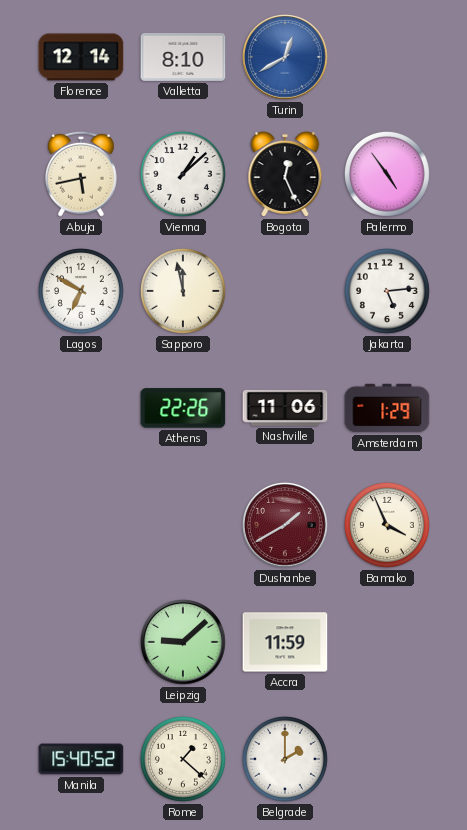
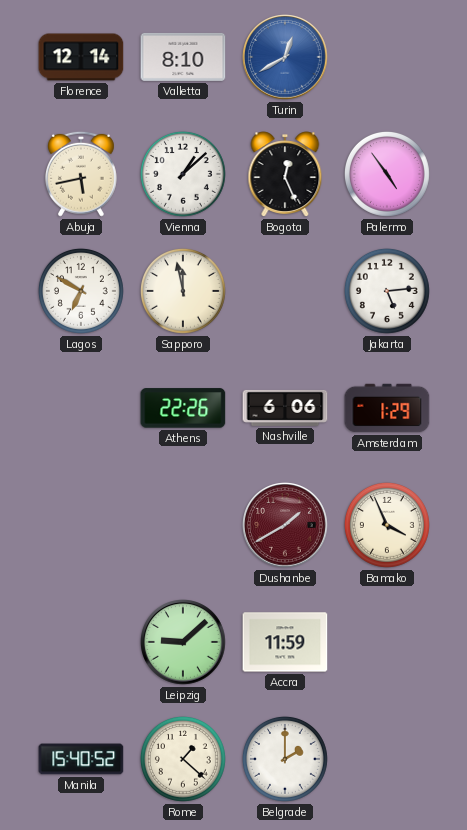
Nashville: 11:06 -> 6:06
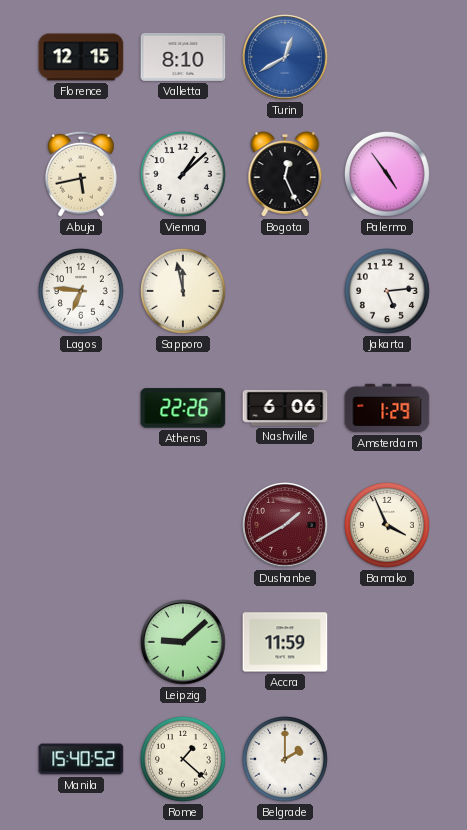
Florence: 12:14 -> 12:15
Lagos: 6:50 -> 6:46
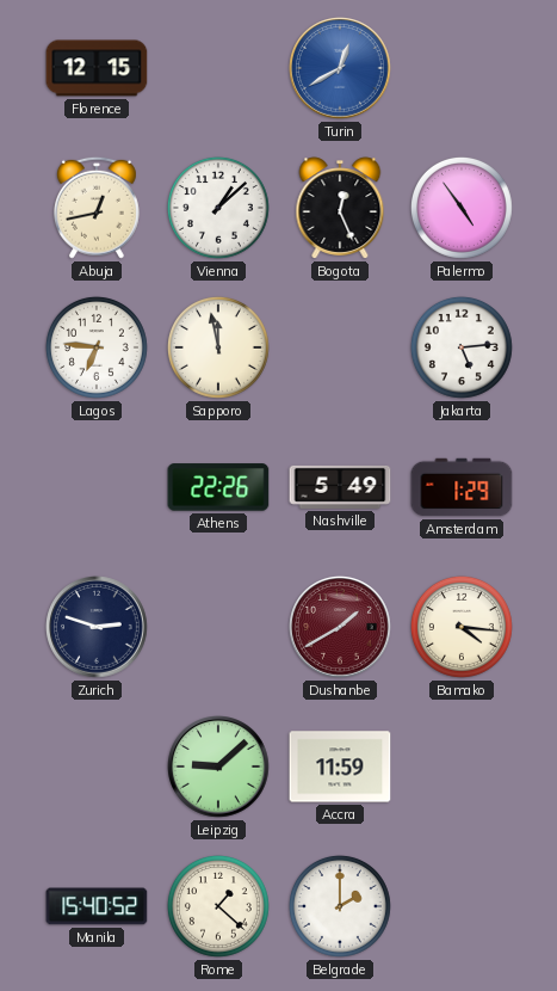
Valletta: 8:10 -> none
Abuja: 5:43 -> 12:43
Nashville: 6:06 -> 5:49
Zurich: none -> 2:48
Bamako: 3:56 -> 4:16
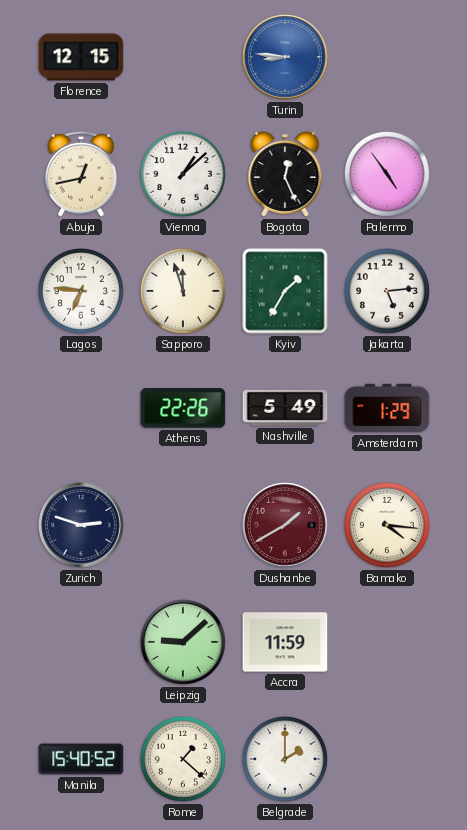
Turin: 12:40 -> 8:46
Sapporo: 11:58 -> 11:57
Kyiv: none -> 1:35
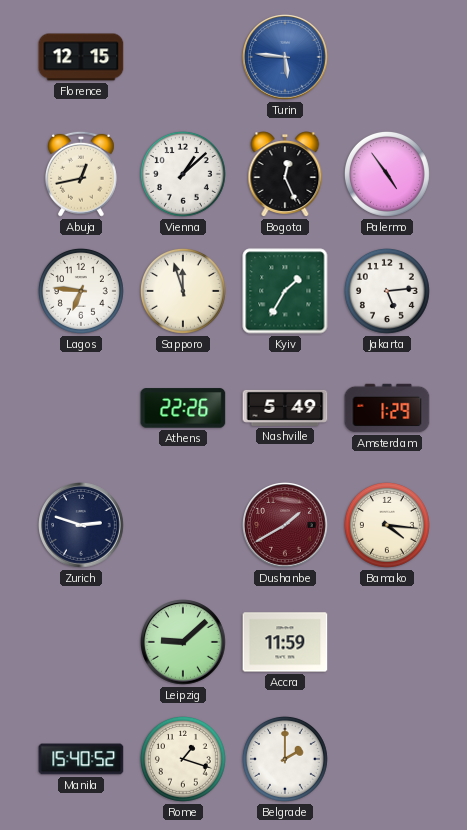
Turin: 8:46 -> 5:46
Rome: 1:22 -> 1:18
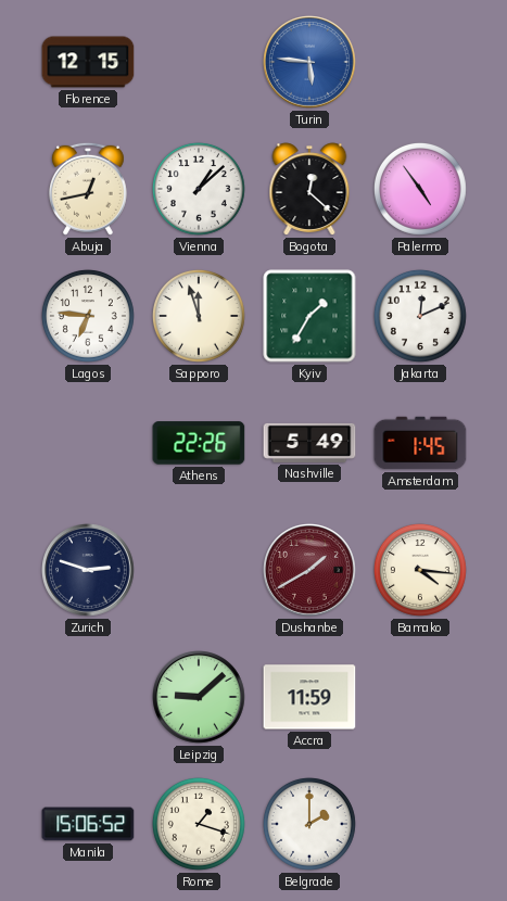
Bogota: 12:26 -> 12:22
Jakarta: 5:14 -> 12:11
Amsterdam: 1:29 -> 1:45
Manila: 15:40 -> 15:06
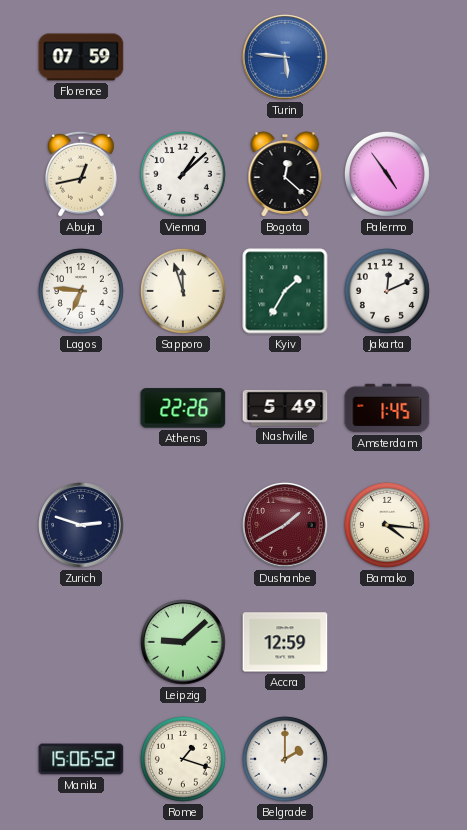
Florence: 12:15 -> 07:59
Accra: 11:59 -> 12:59
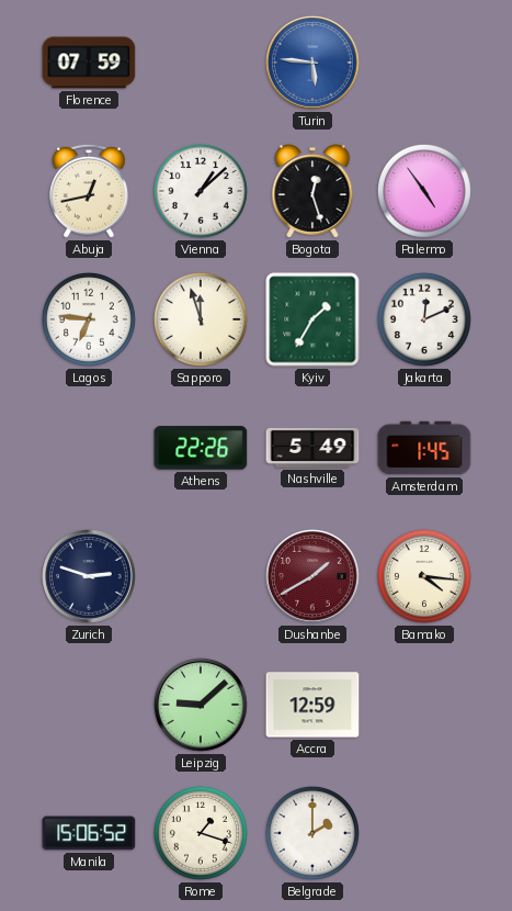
Bogota: 12:22 -> 12:27
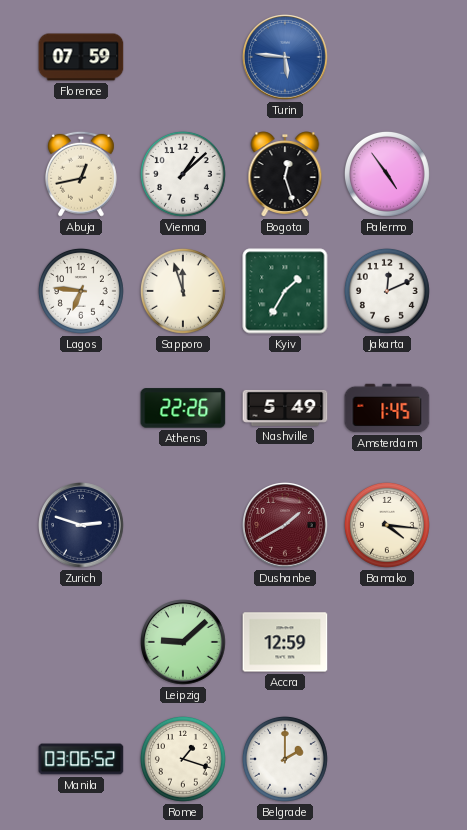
Manila: 15:06 -> 03:06
